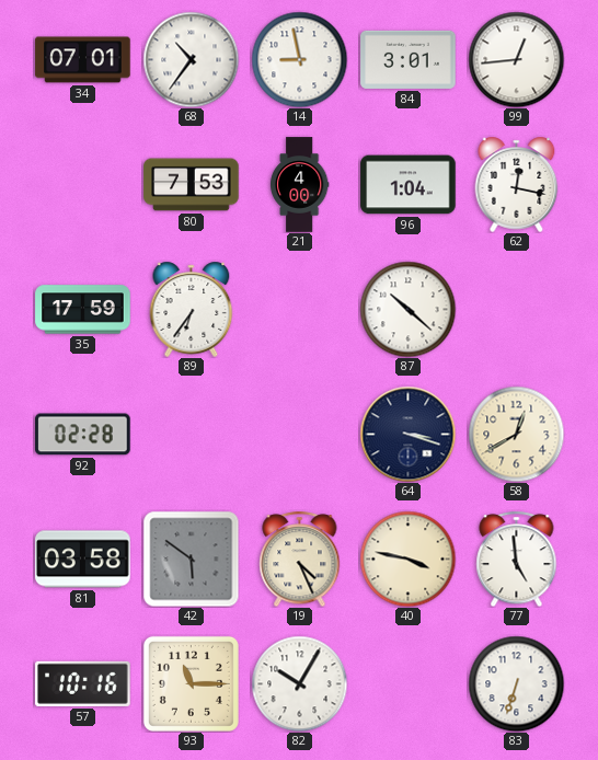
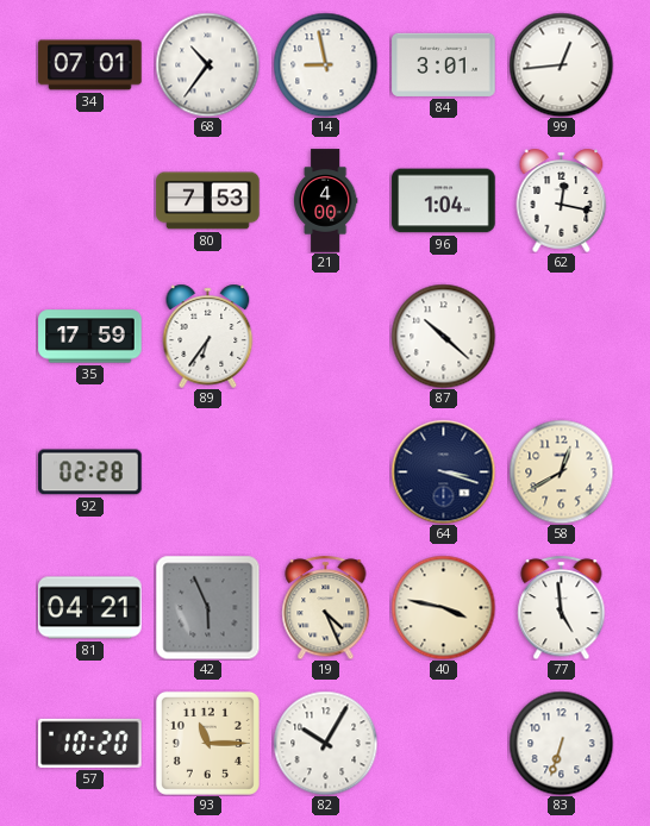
81: 03:58 -> 04:21
42: 5:51 -> 5:56
57: 10:16 -> 10:20
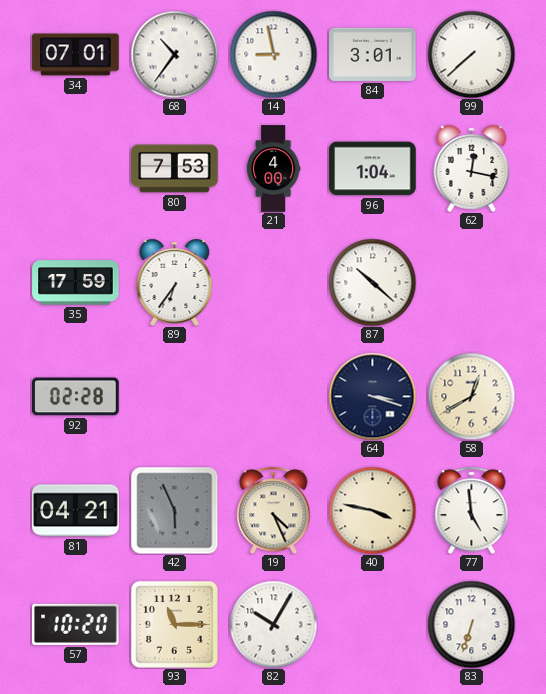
99: 12:44 -> 7:38
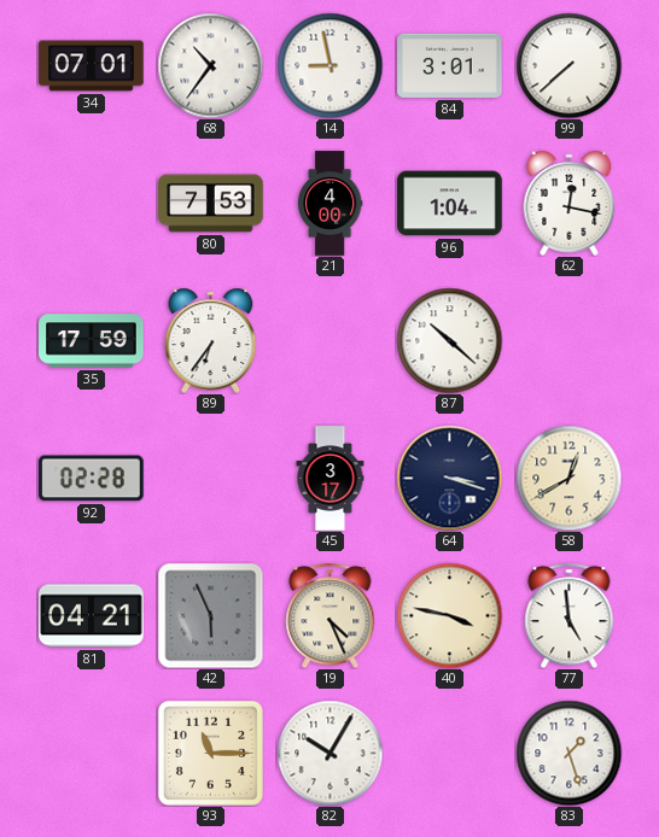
45: none -> 3:17
57: 10:20 -> none
83: 6:33 -> 1:27
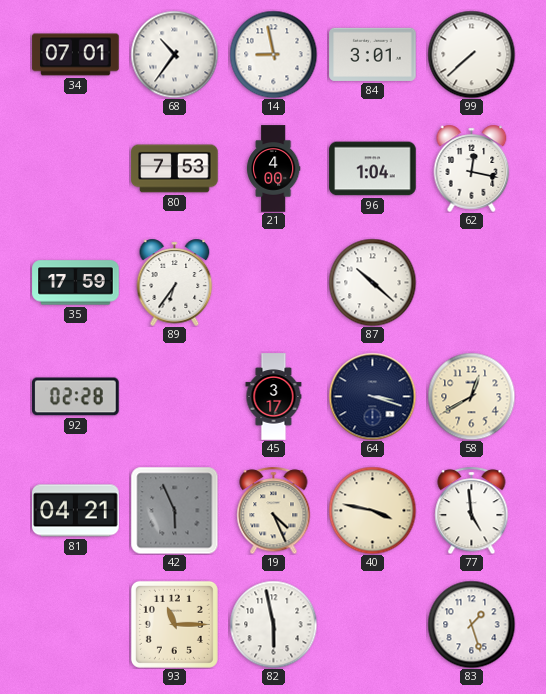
82: 10:05 -> 5:58
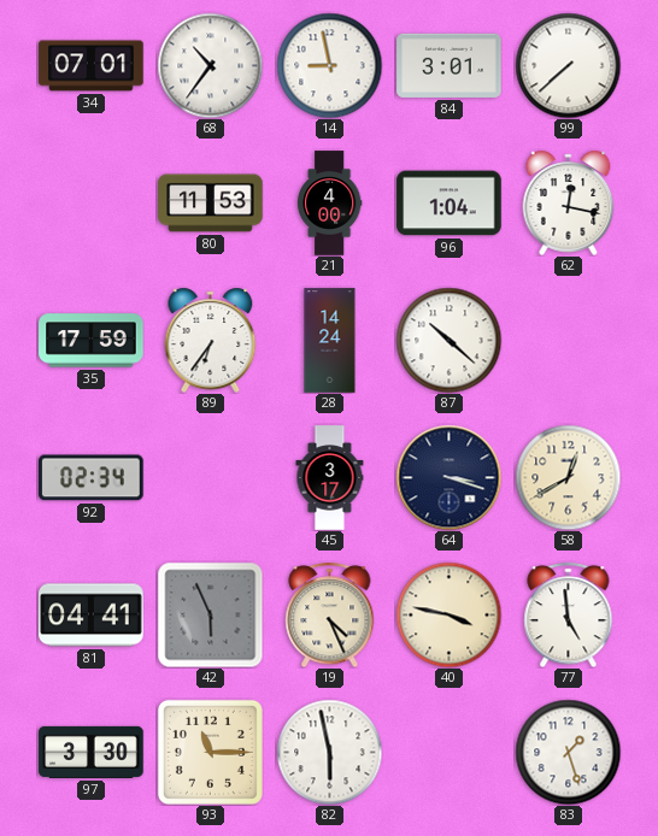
80: 7:53 -> 11:53
28: none -> 14:24
92: 02:28 -> 02:34
81: 04:21 -> 04:41
97: none -> 3:30
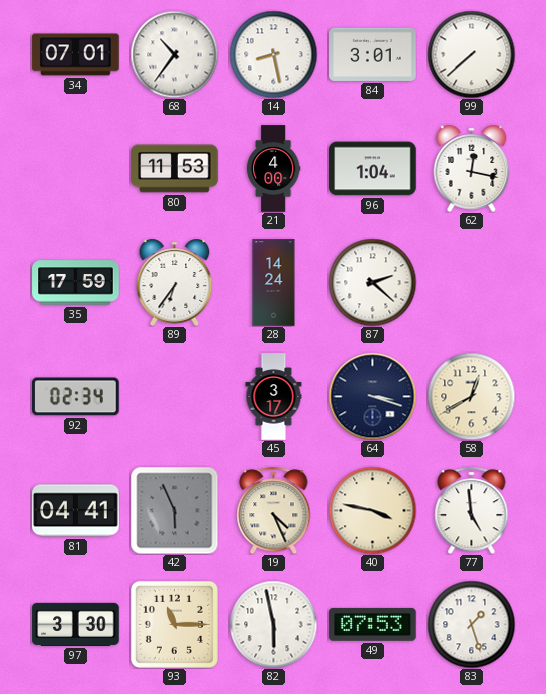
14: 8:58 -> 8:28
87: 10:22 -> 2:22
49: none -> 07:53
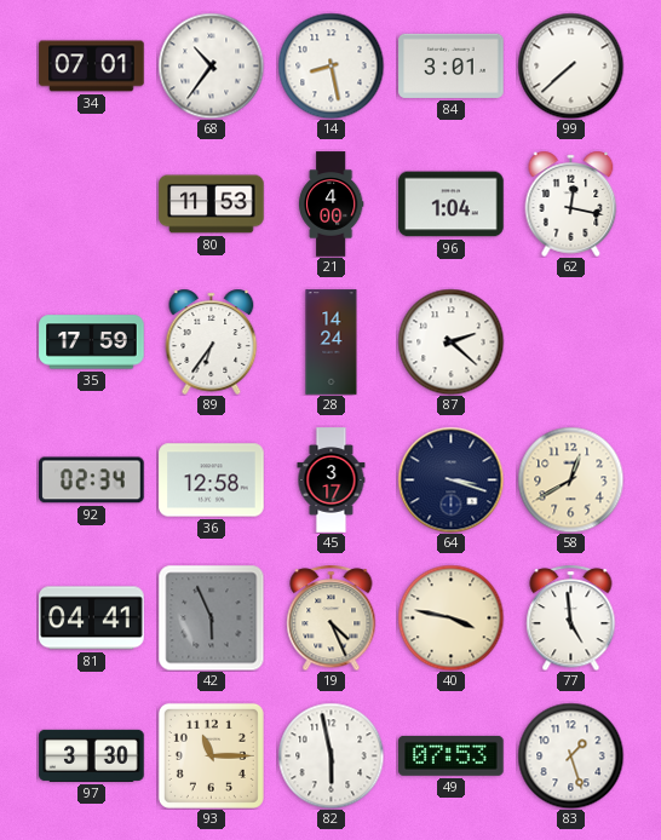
36: none -> 12:58
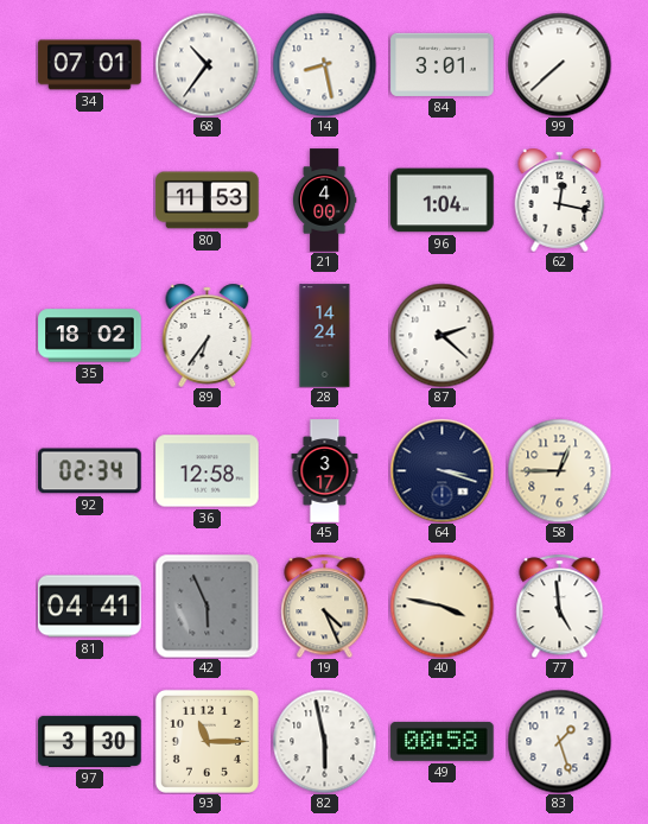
35: 17:59 -> 18:02
58: 12:40 -> 12:45
49: 07:53 -> 00:58
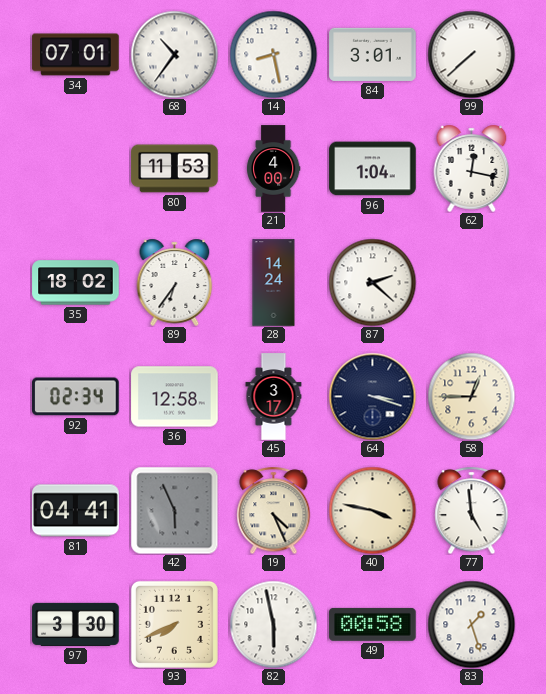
93: 11:15 -> 7:41
